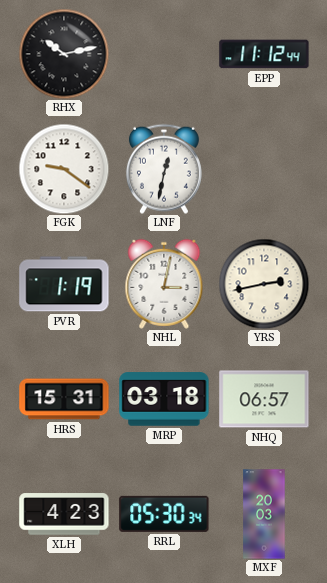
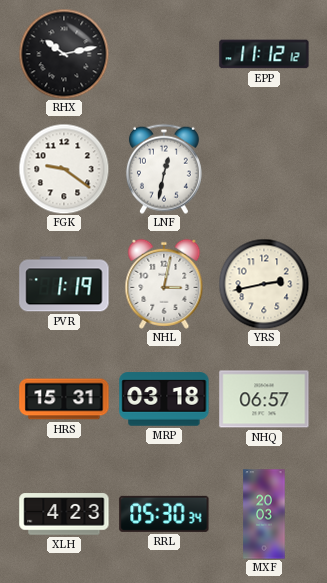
EPP: 11:12:44 -> 11:12:12
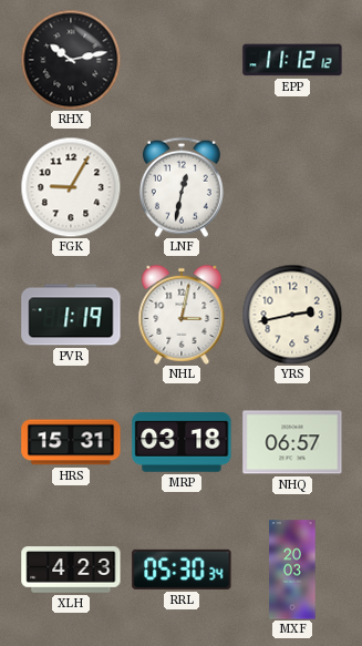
FGK: 9:21 -> 9:05
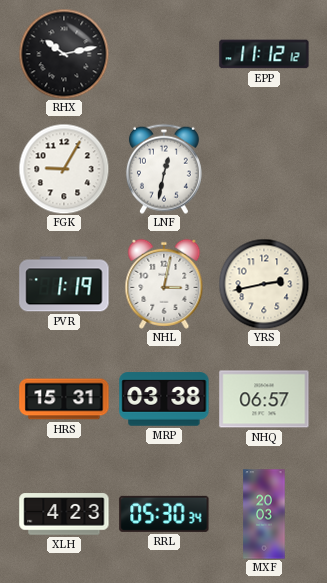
MRP: 03:18 -> 03:38
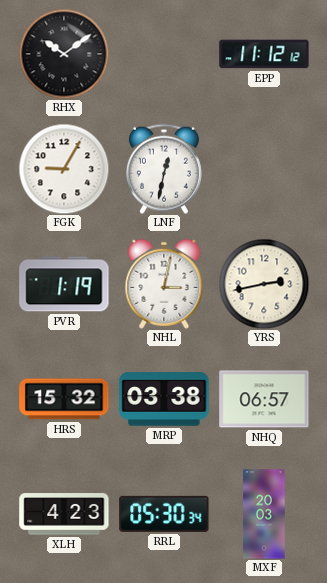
RHX: 10:13 -> 10:09
HRS: 15:31 -> 15:32
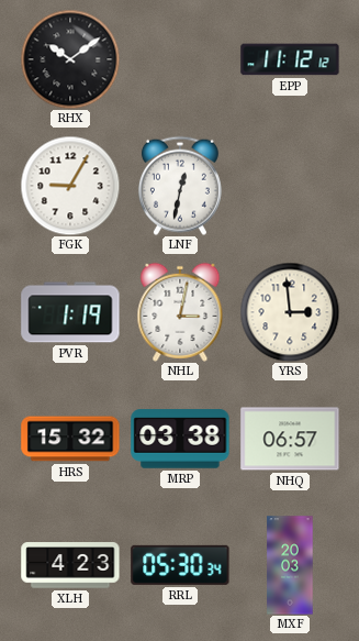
YRS: 2:43 -> 2:59
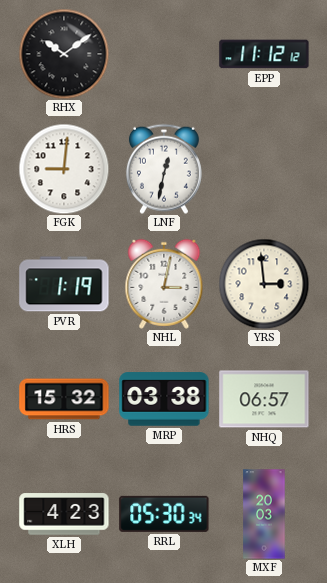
FGK: 9:05 -> 9:01
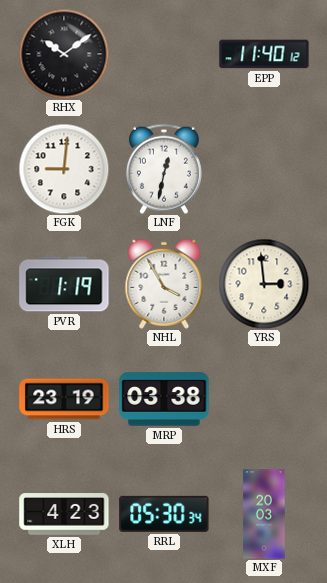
EPP: 11:12 -> 11:40
NHL: 3:02 -> 3:55
HRS: 15:32 -> 23:19
NHQ: 06:57 -> none
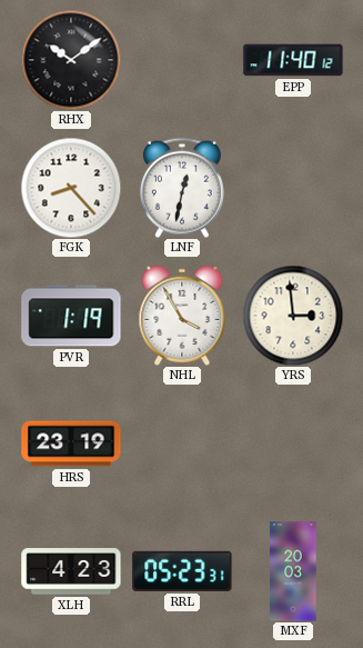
FGK: 9:01 -> 8:23
MRP: 03:38 -> none
RRL: 05:30 -> 05:23
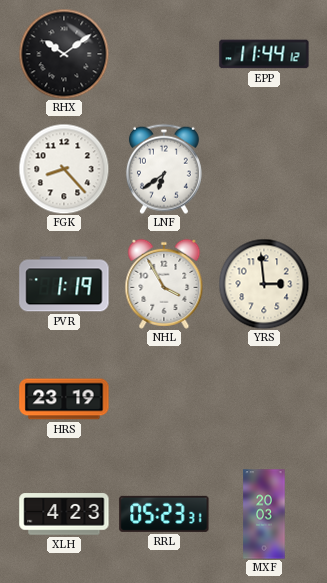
EPP: 11:40 -> 11:44
LNF: 12:32 -> 6:39
